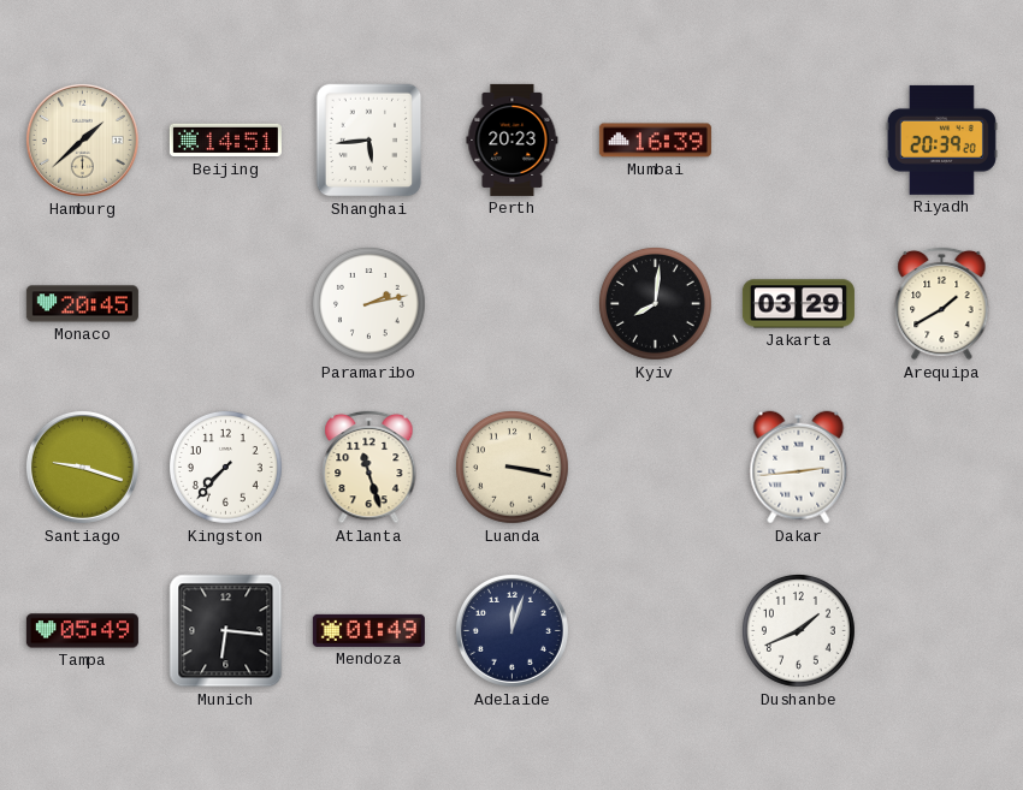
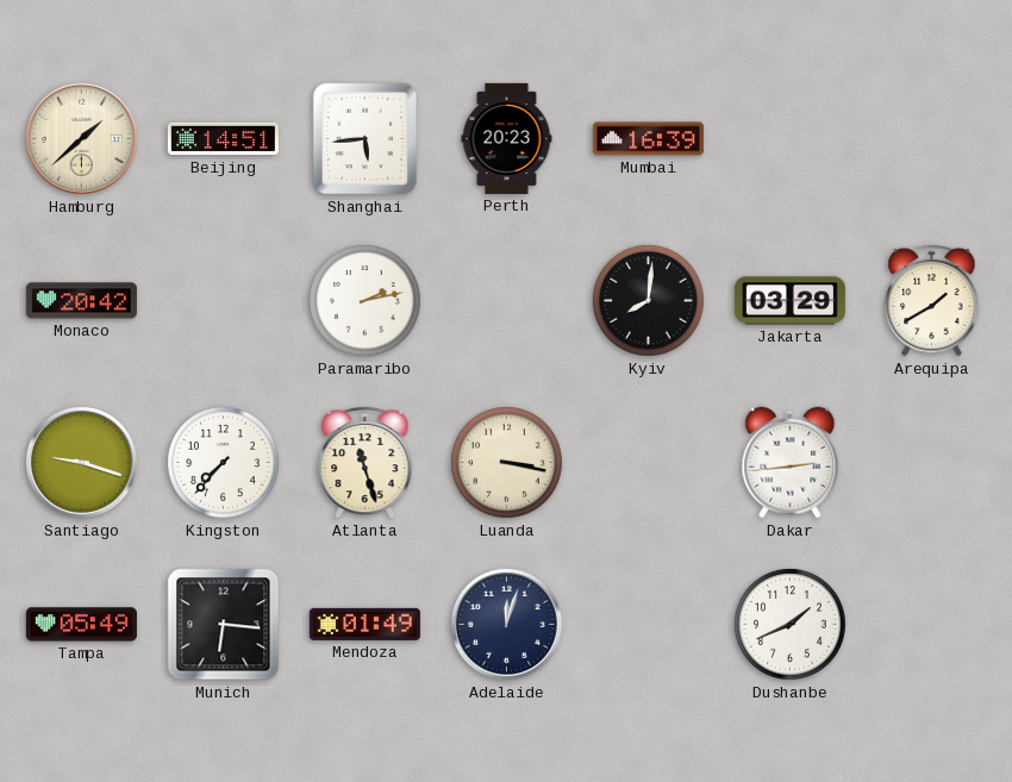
Riyadh: 20:39 -> none
Monaco: 20:45 -> 20:42
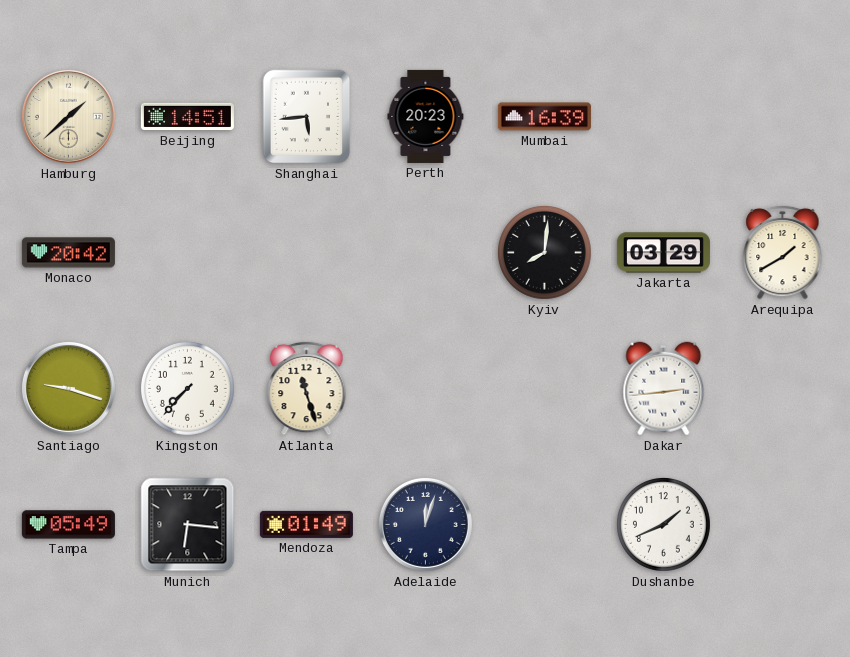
Paramaribo: 2:13 -> none
Luanda: 3:17 -> none
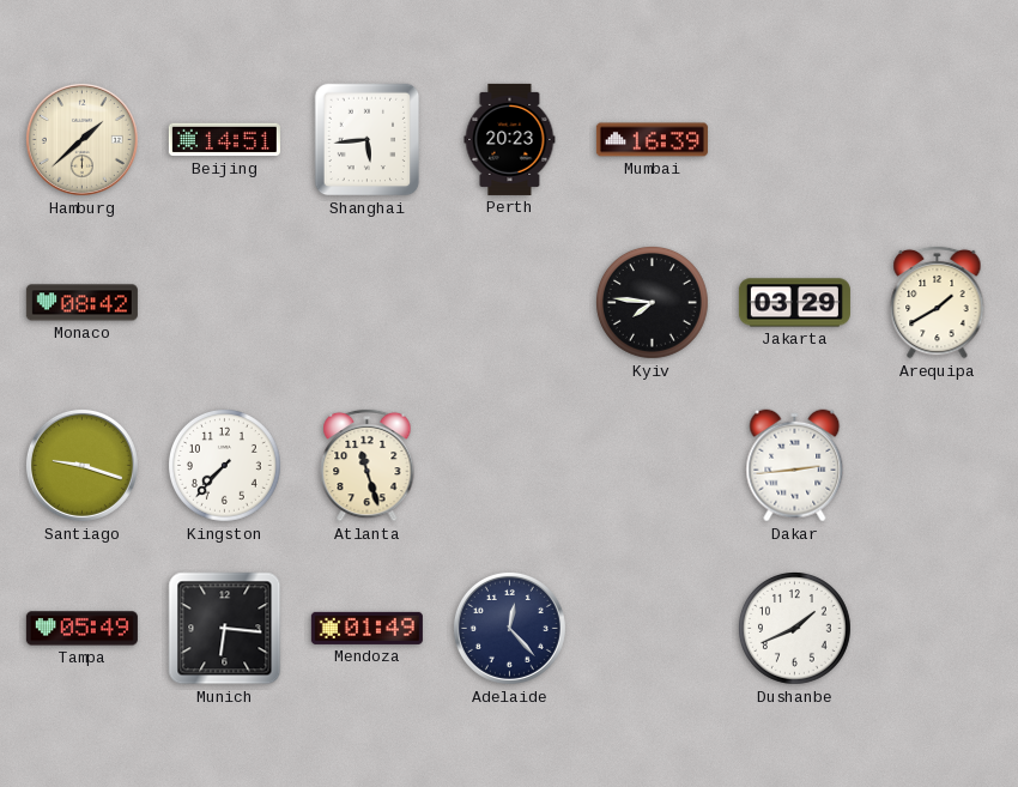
Monaco: 20:42 -> 08:42
Kyiv: 8:01 -> 7:46
Adelaide: 12:03 -> 12:23
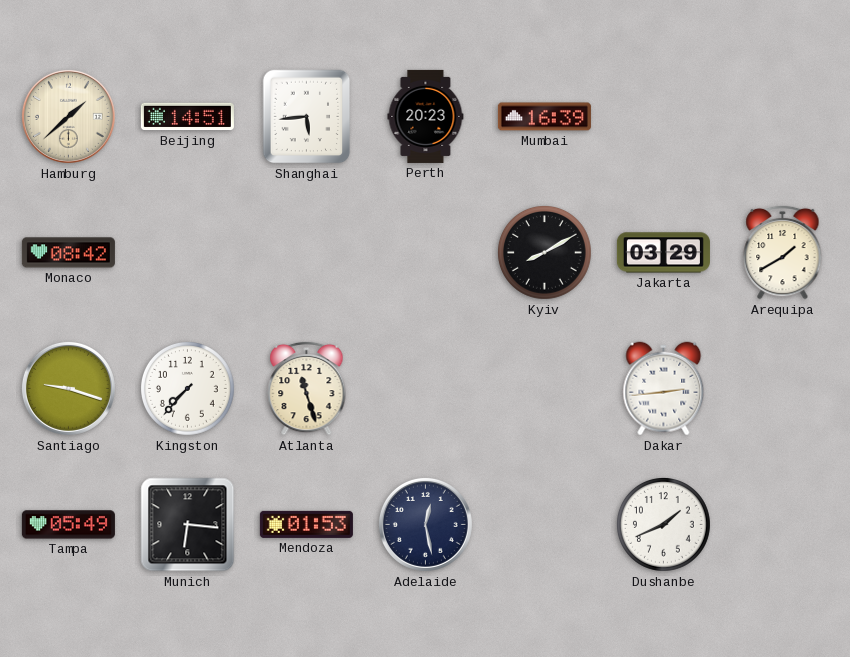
Kyiv: 7:46 -> 8:10
Mendoza: 01:49 -> 01:53
Adelaide: 12:23 -> 12:28
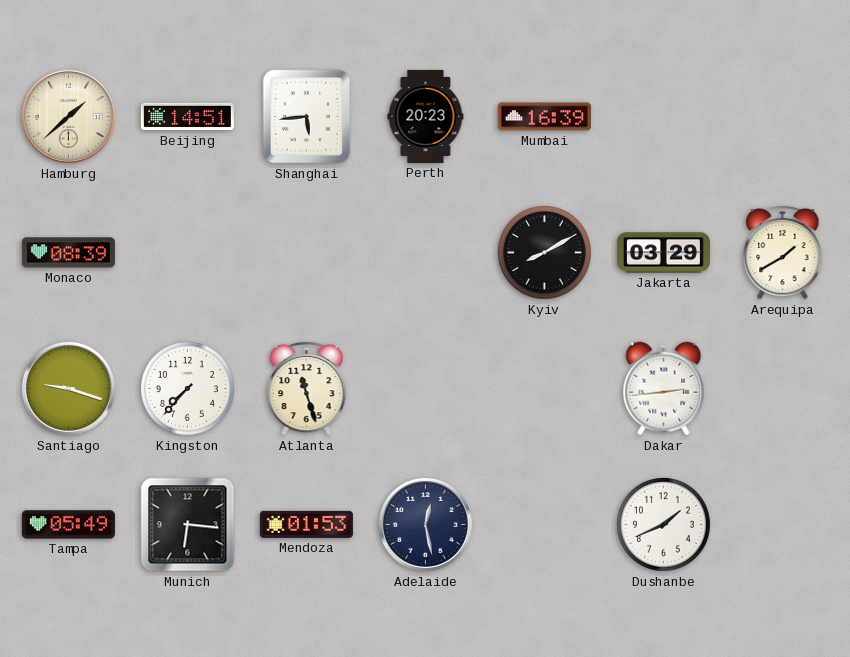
Monaco: 08:42 -> 08:39
